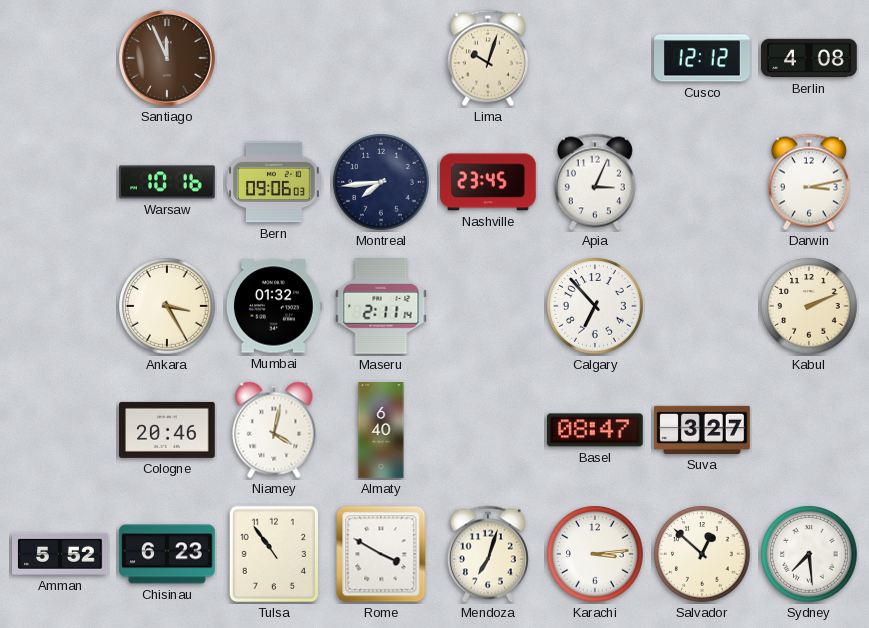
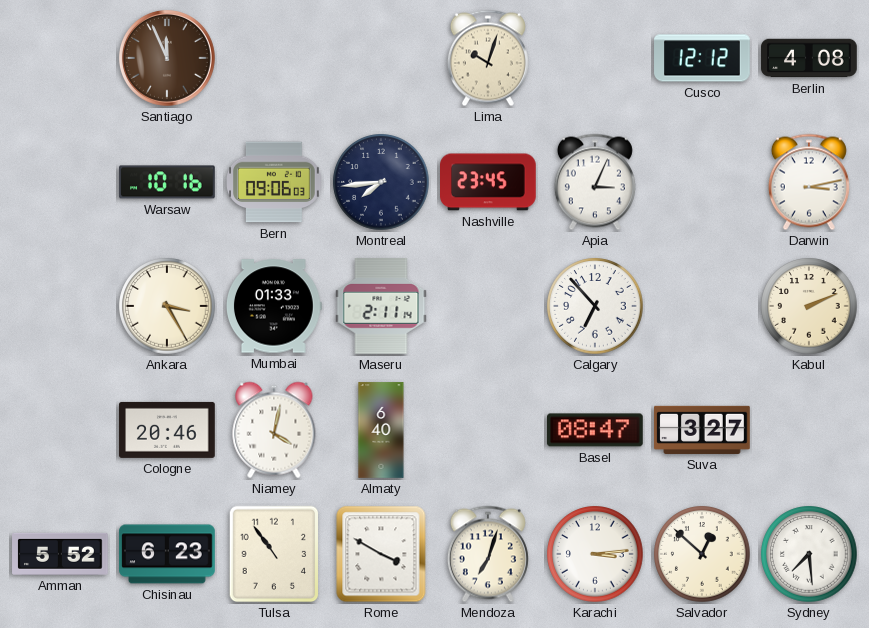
Mumbai: 01:32 -> 01:33
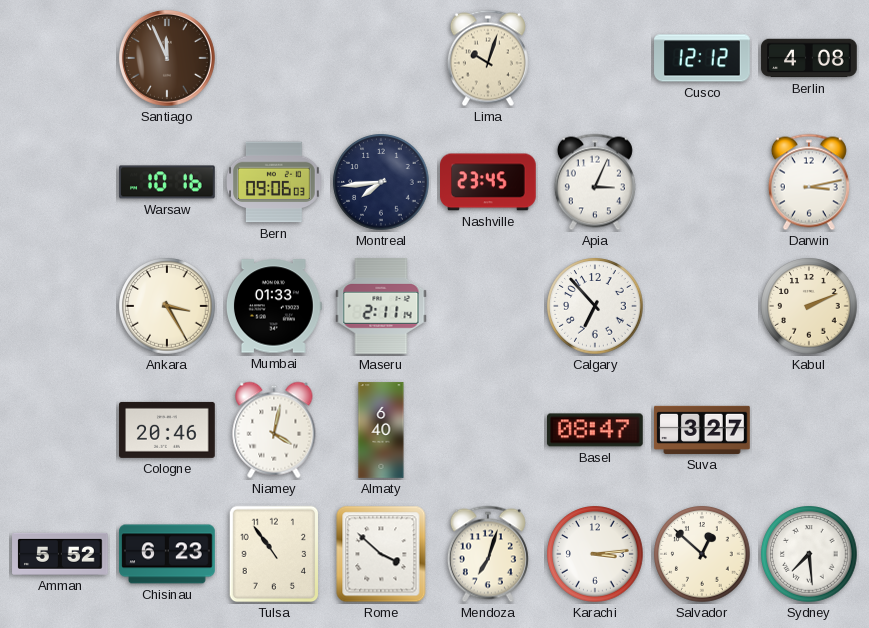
Rome: 3:50 -> 3:52
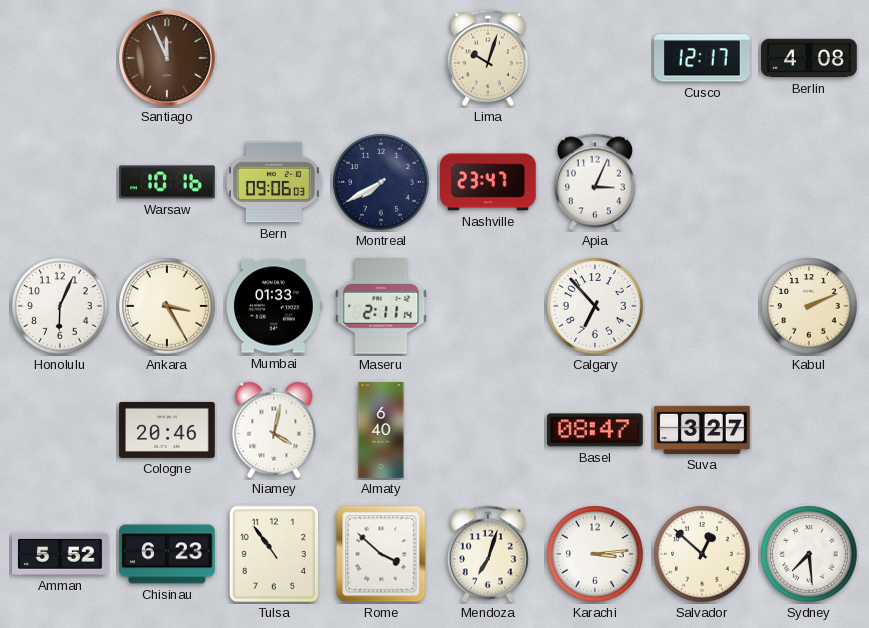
Cusco: 12:12 -> 12:17
Montreal: 7:44 -> 7:40
Nashville: 23:45 -> 23:47
Darwin: 3:13 -> none
Honolulu: none -> 6:04
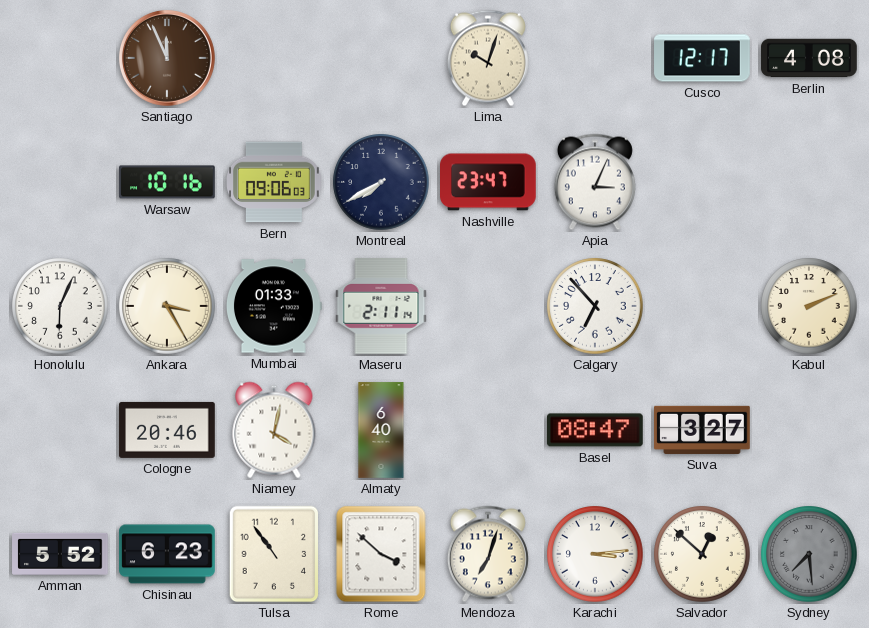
Sydney dial: white -> grey
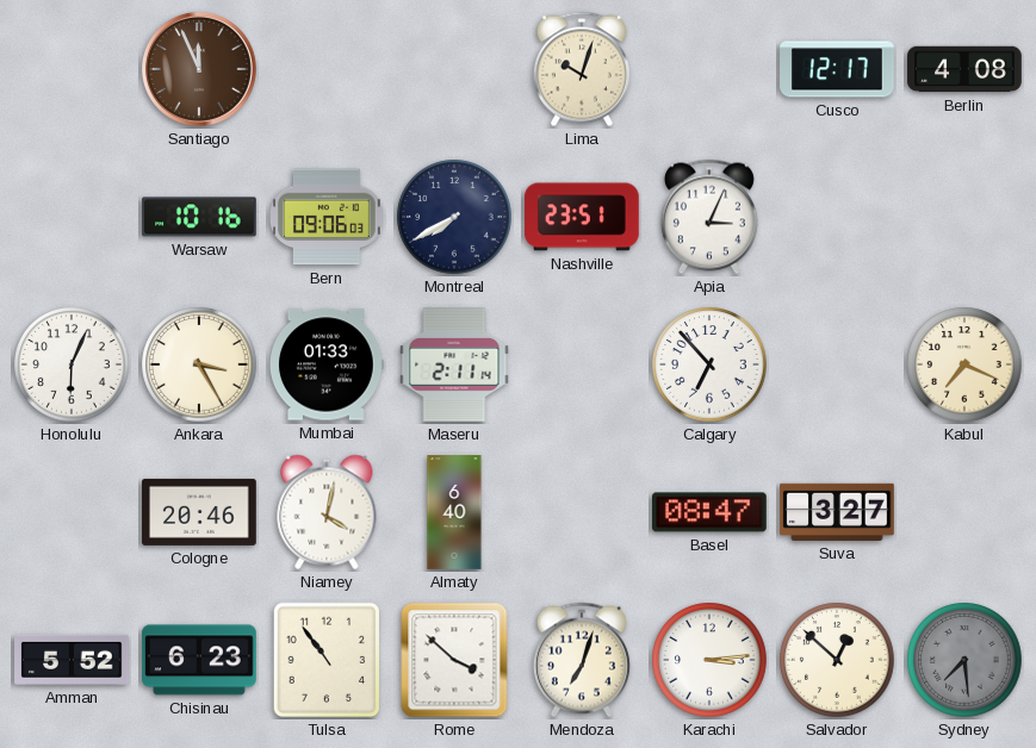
Nashville: 23:47 -> 23:51
Kabul: 2:11 -> 7:19
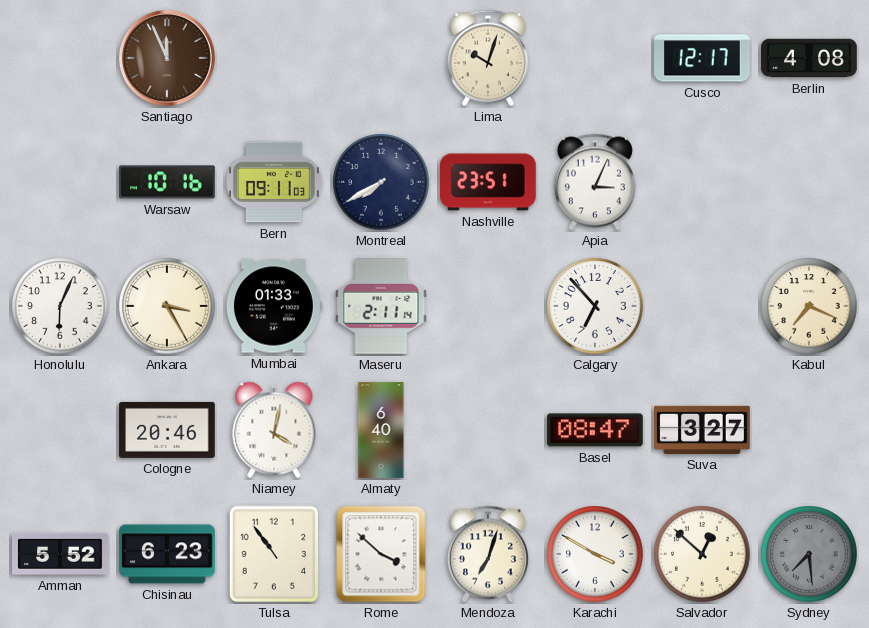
Bern: 09:06 -> 09:11
Karachi: 3:14 -> 3:50
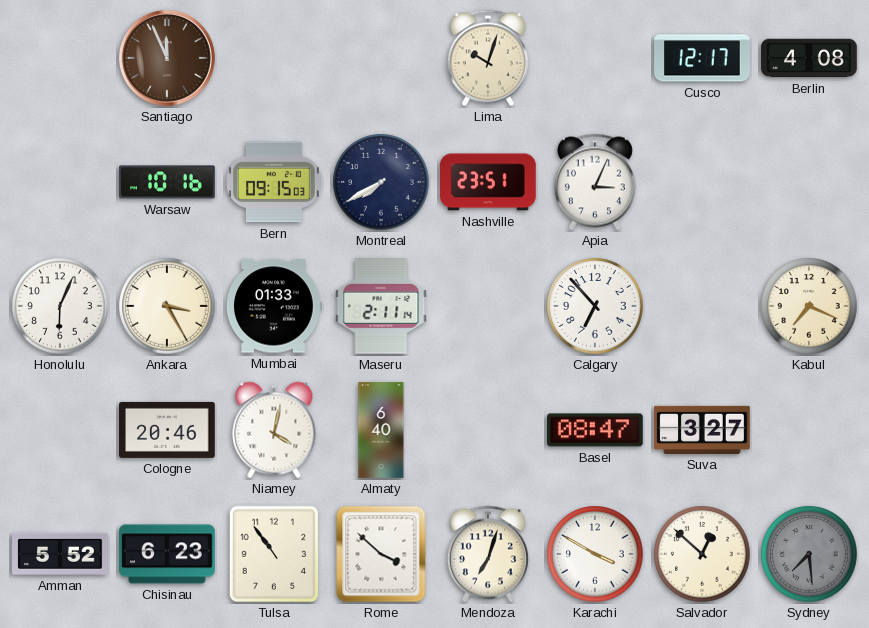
Bern: 09:11 -> 09:15
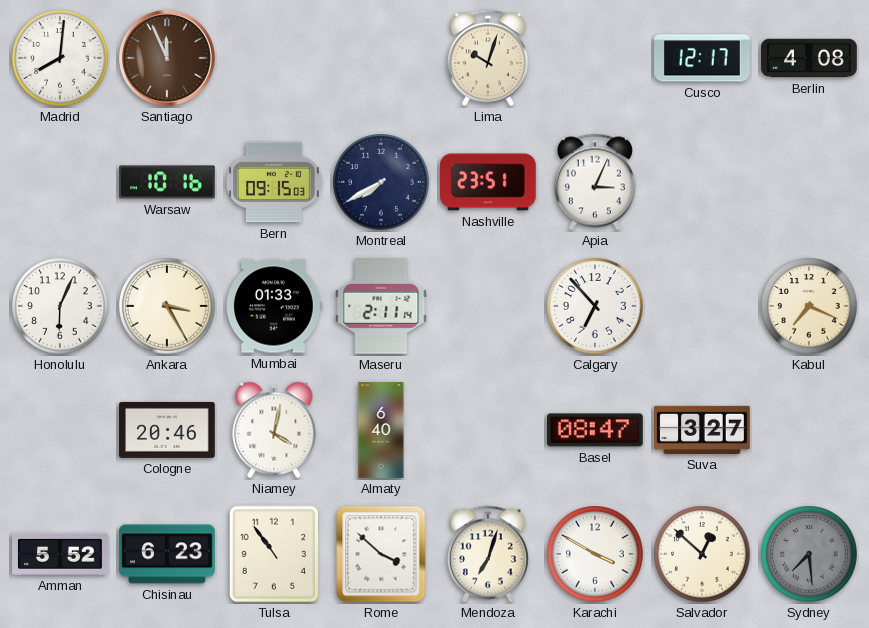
Madrid: none -> 8:01
